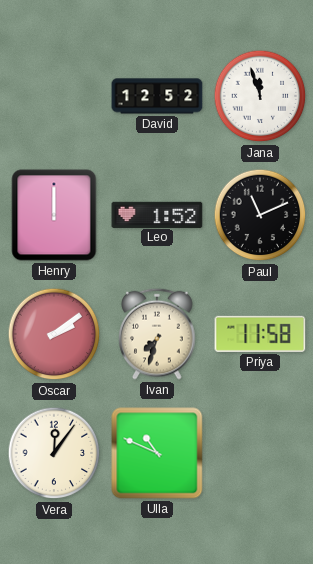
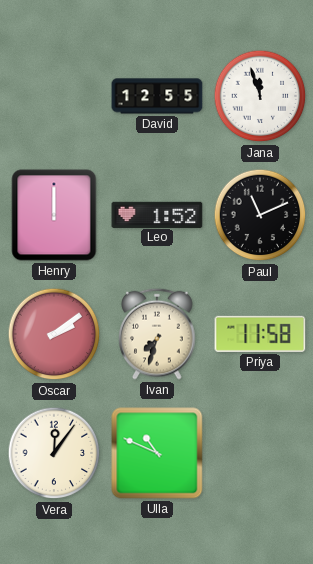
David: 12:52 -> 12:55
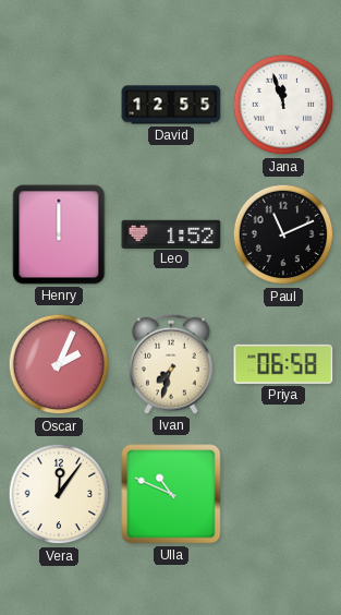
Oscar: 2:09 -> 2:04
Priya: 11:58 -> 06:58
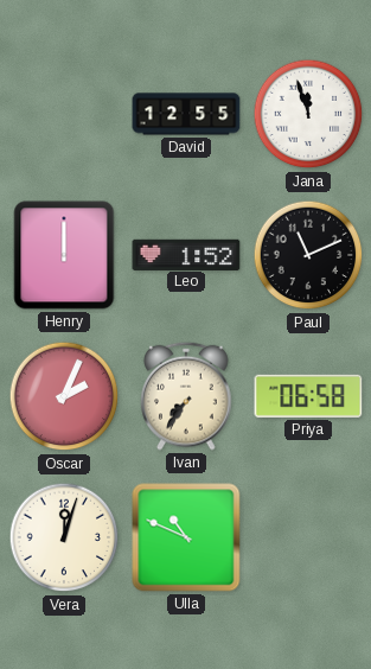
Ivan: 7:33 -> 7:36
Vera: 12:06 -> 12:03
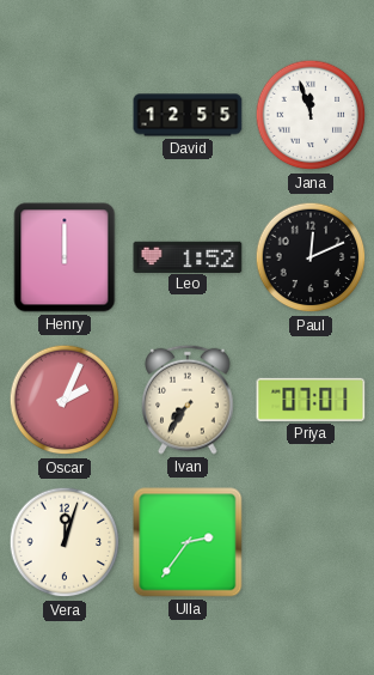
Paul: 11:11 -> 12:11
Priya: 06:58 -> 07:01
Ulla: 10:49 -> 2:36
